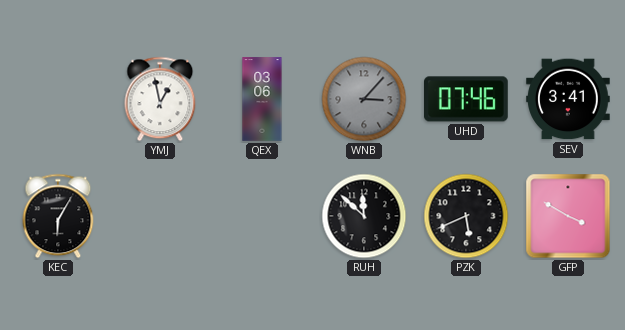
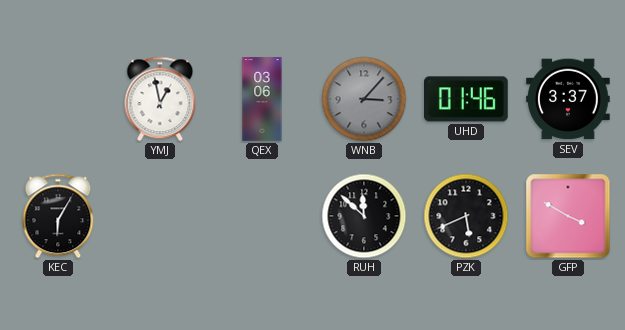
UHD: 07:46 -> 01:46
SEV: 3:41 -> 3:37
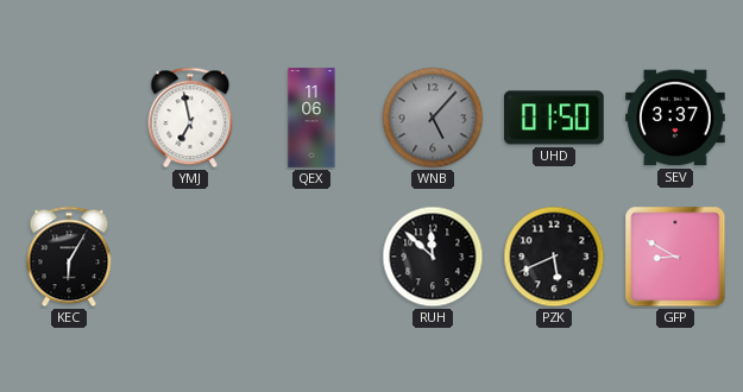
YMJ: 12:58 -> 6:58
QEX: 03:06 -> 11:06
WNB: 3:07 -> 5:07
UHD: 01:46 -> 01:50
GFP: 3:50 -> 8:50
